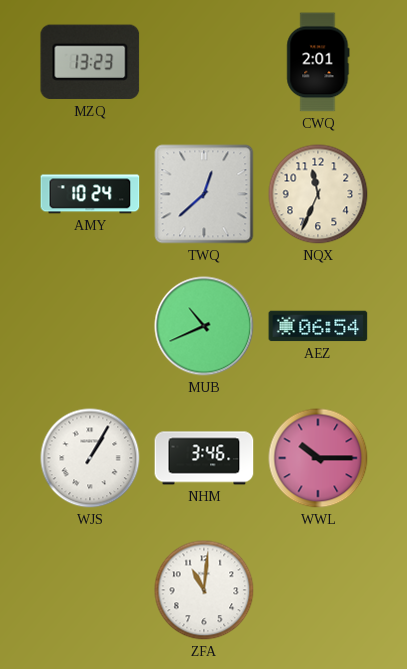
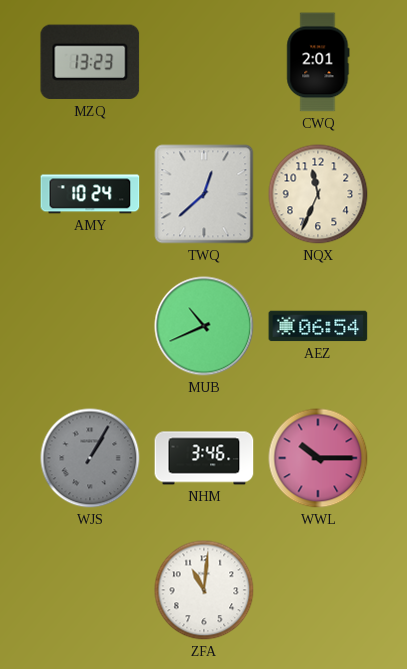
WJS dial: white -> grey
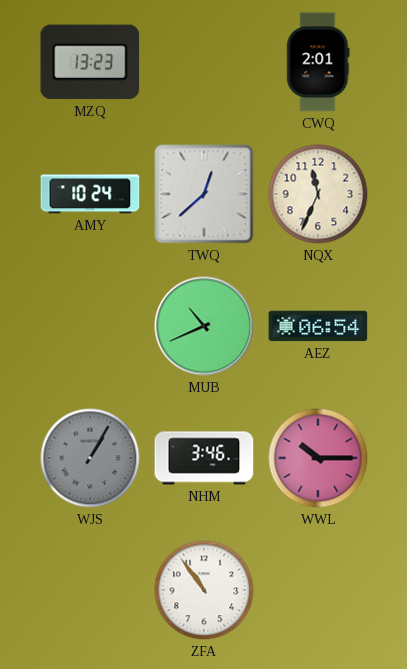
ZFA: 11:01 -> 10:54
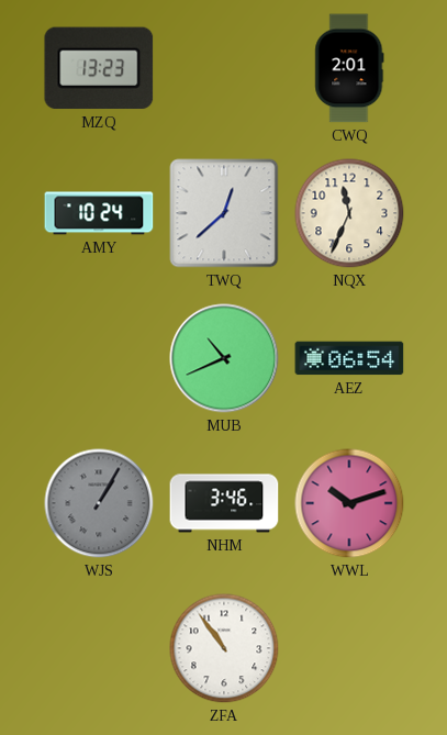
WWL: 10:15 -> 10:12
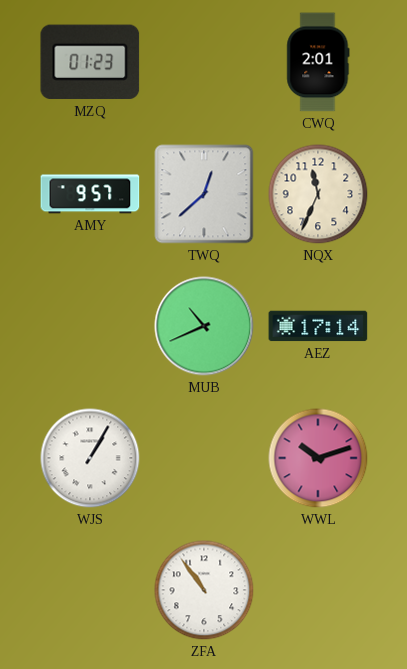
MZQ: 13:23 -> 01:23
AMY: 10:24 -> 9:57
AEZ: 06:54 -> 17:14
WJS dial: grey -> white
NHM: 3:46 -> none
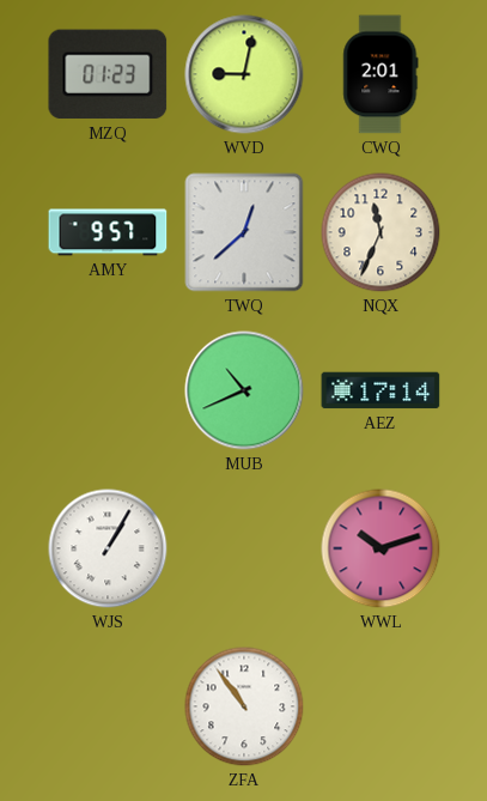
WVD: none -> 9:02
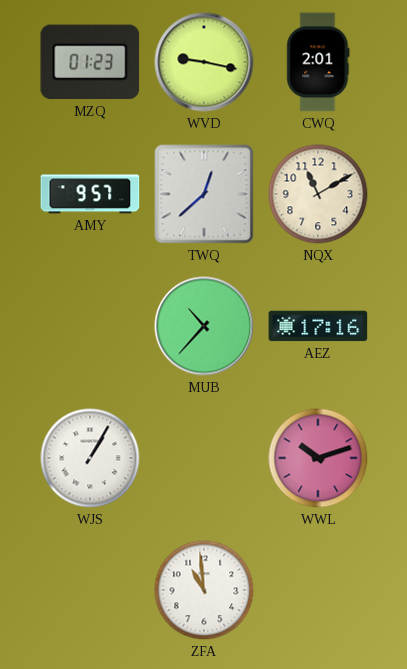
WVD: 9:02 -> 9:17
NQX: 11:34 -> 11:10
MUB: 10:41 -> 10:37
AEZ: 17:14 -> 17:16
ZFA: 10:54 -> 10:59
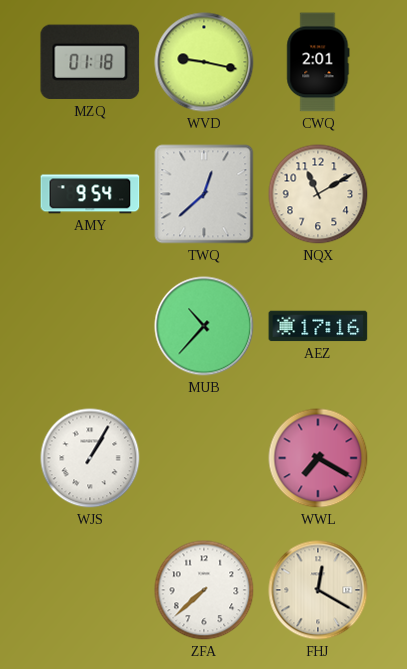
MZQ: 01:23 -> 01:18
AMY: 9:57 -> 9:54
WWL: 10:12 -> 7:20
ZFA: 10:59 -> 7:38
FHJ: none -> 12:20
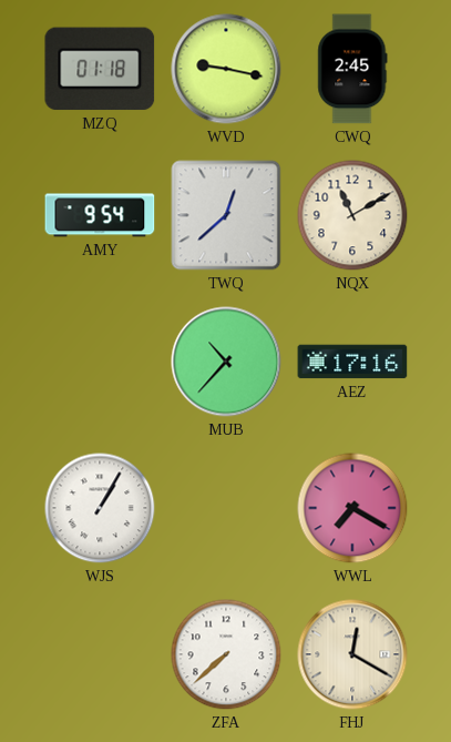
CWQ: 2:01 -> 2:45
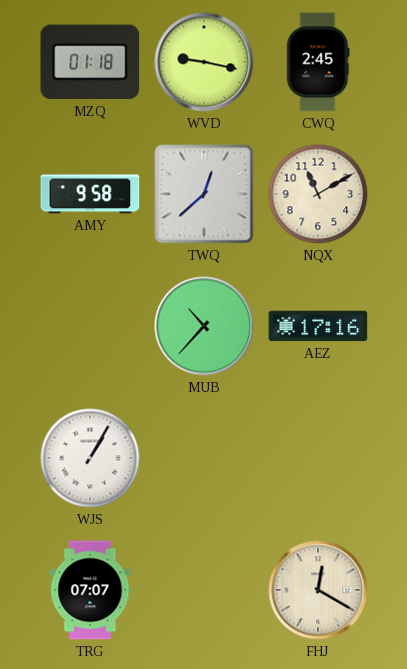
AMY: 9:54 -> 9:58
WWL: 7:20 -> none
TRG: none -> 07:07
ZFA: 7:38 -> none
